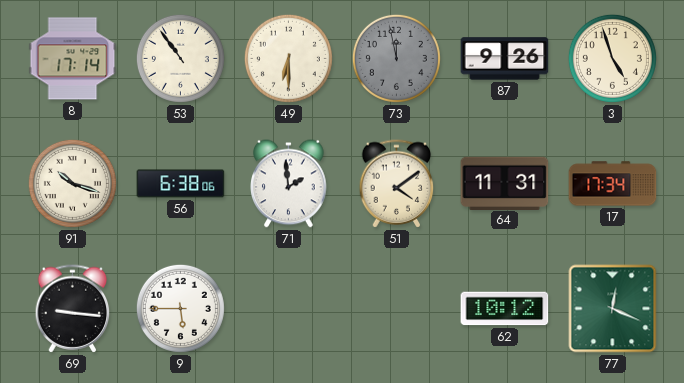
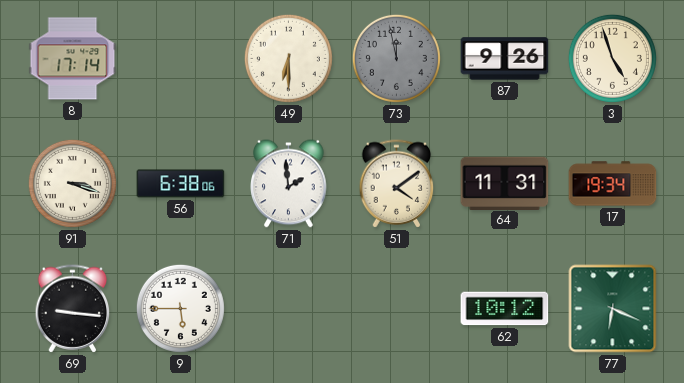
53: 10:54 -> none
91: 10:18 -> 3:18
17: 17:34 -> 19:34
77: 12:19 -> 6:19
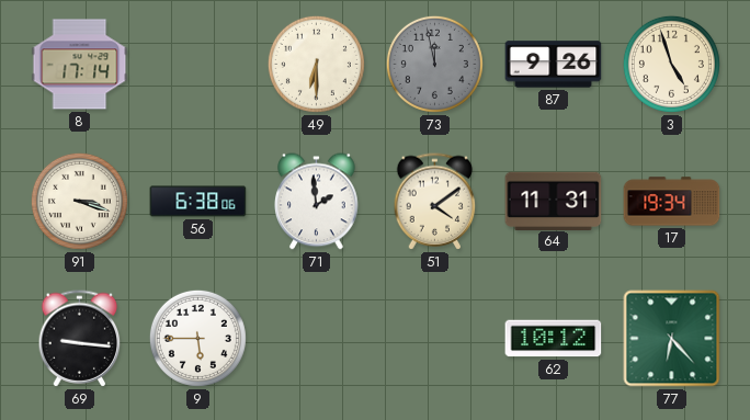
77: 6:19 -> 6:23
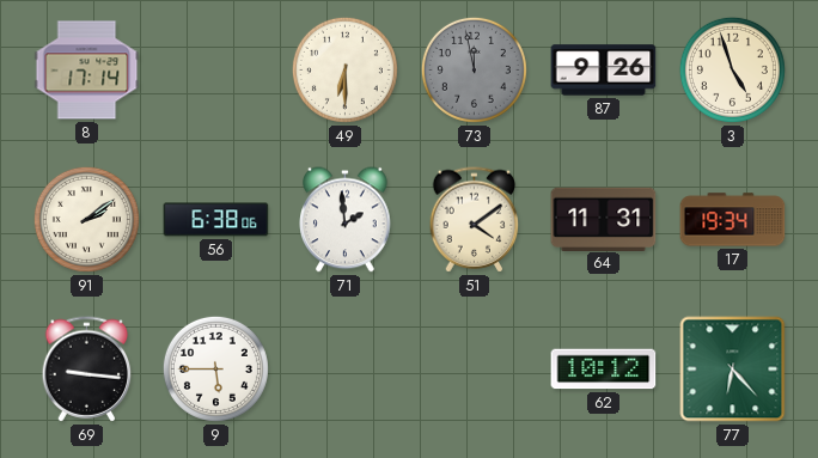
91: 3:18 -> 2:09
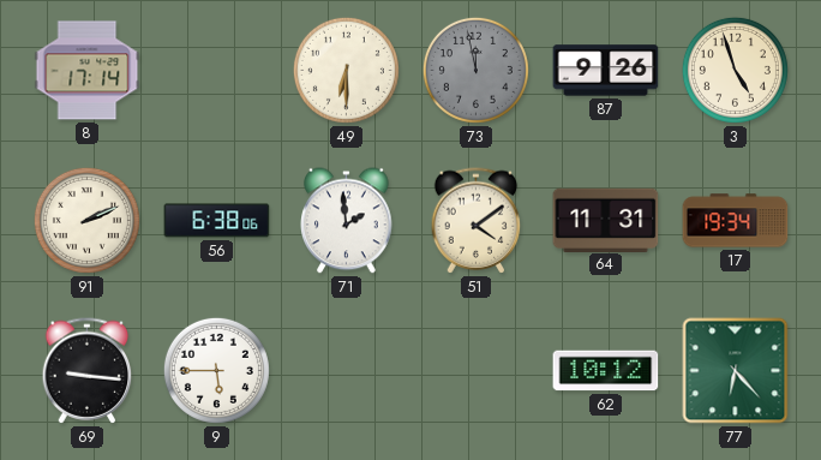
91: 2:09 -> 2:11
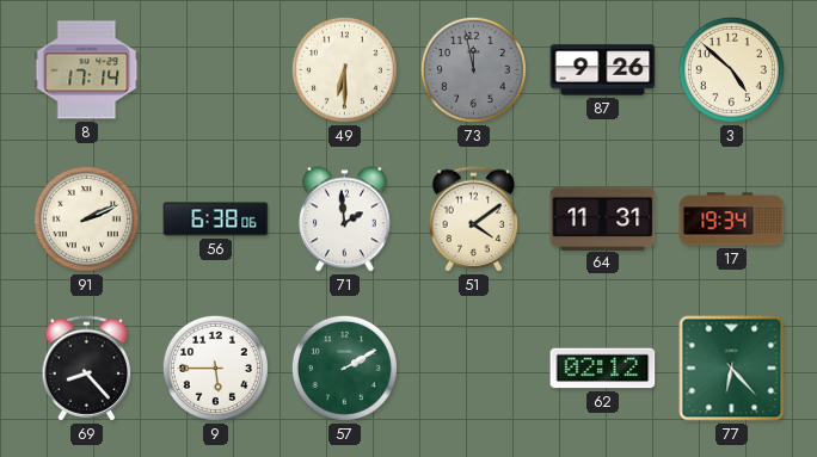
3: 4:57 -> 4:52
69: 9:16 -> 8:23
57: none -> 2:10
62: 10:12 -> 02:12
